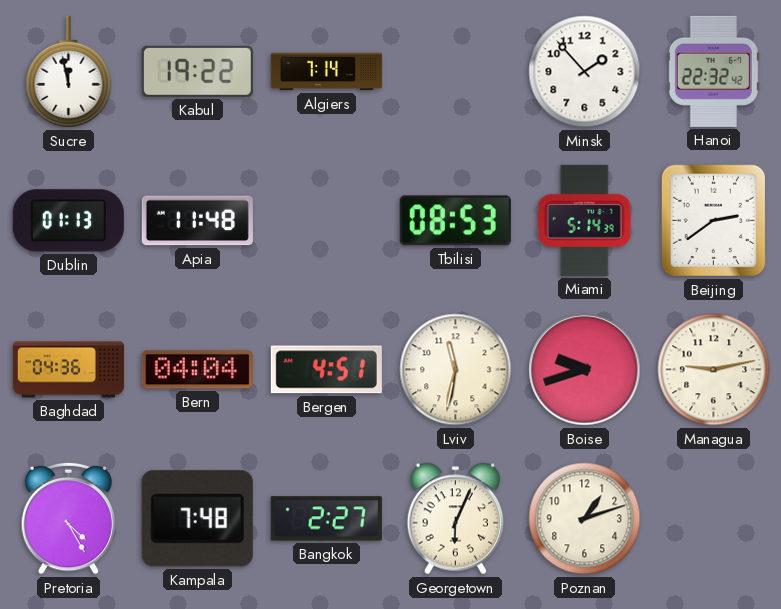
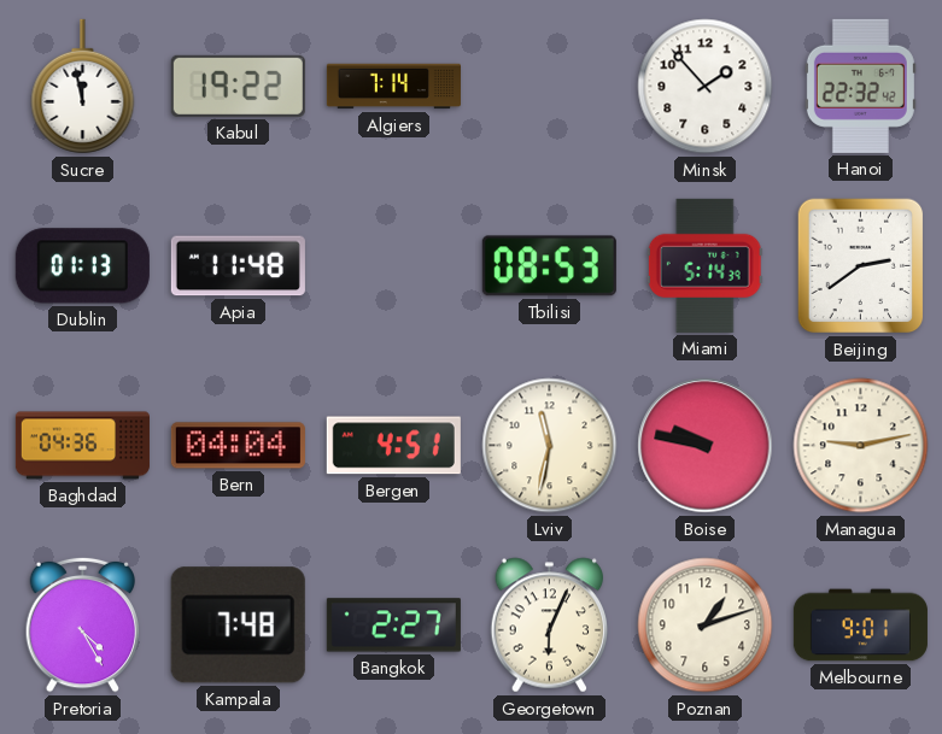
Boise: 9:42 -> 9:47
Melbourne: none -> 9:01
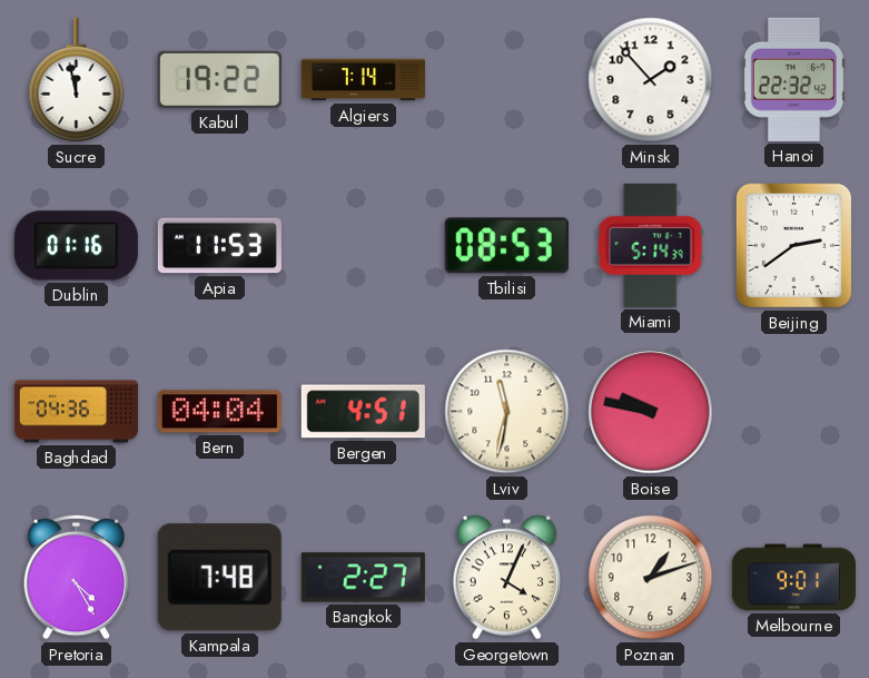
Dublin: 01:13 -> 01:16
Apia: 11:48 -> 11:53
Managua: 9:13 -> none
Georgetown: 6:04 -> 4:04
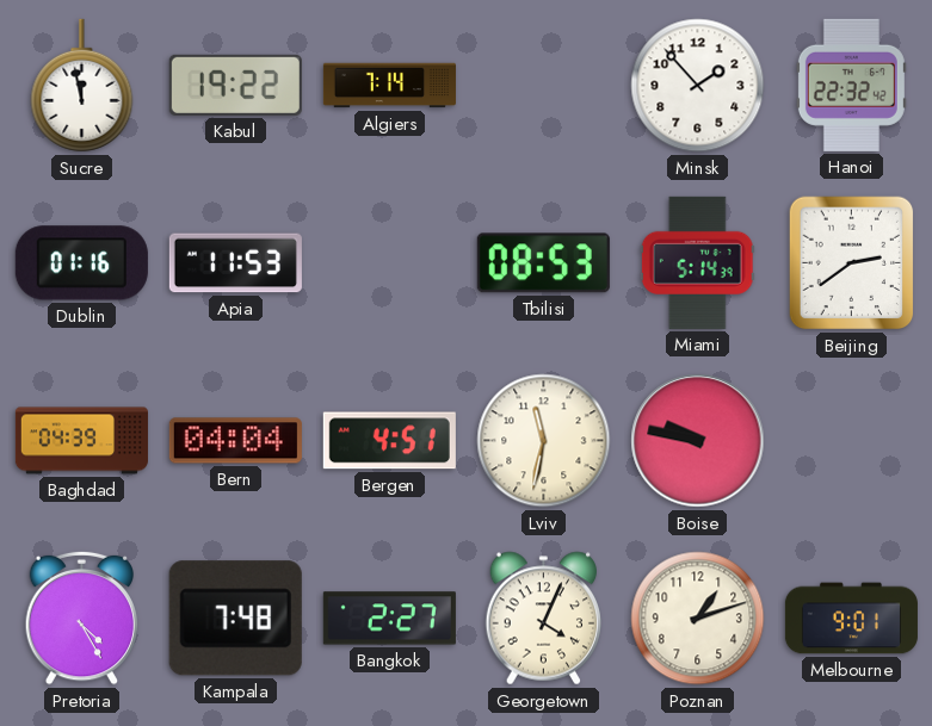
Baghdad: 04:36 -> 04:39
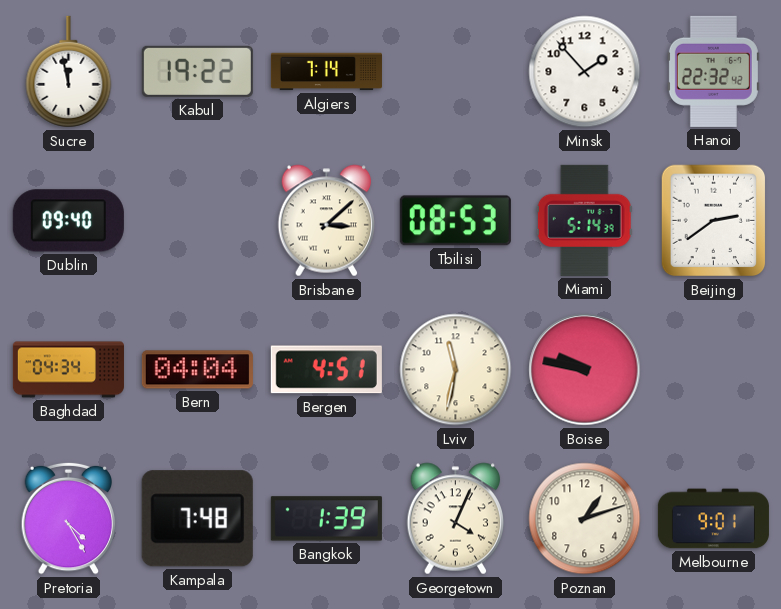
Dublin: 01:16 -> 09:40
Apia: 11:53 -> none
Brisbane: none -> 3:08
Baghdad: 04:39 -> 04:34
Bangkok: 2:27 -> 1:39
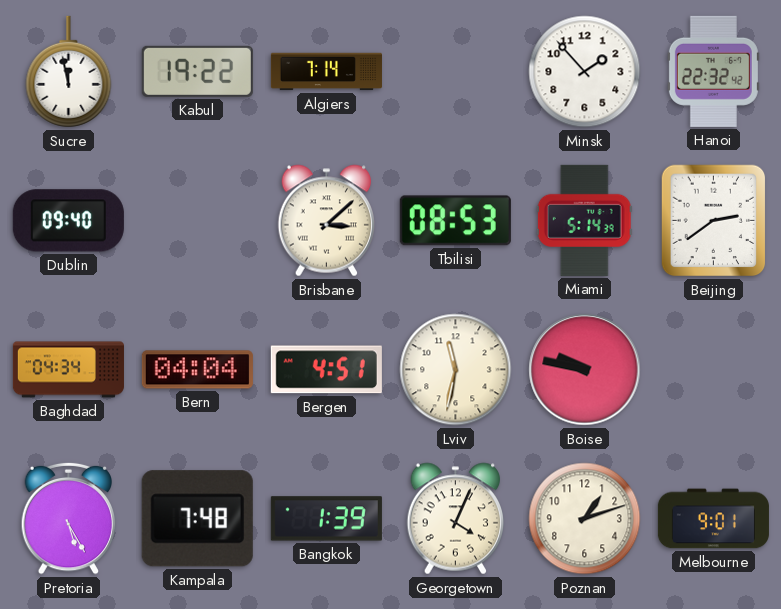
Pretoria: 4:25 -> 5:25
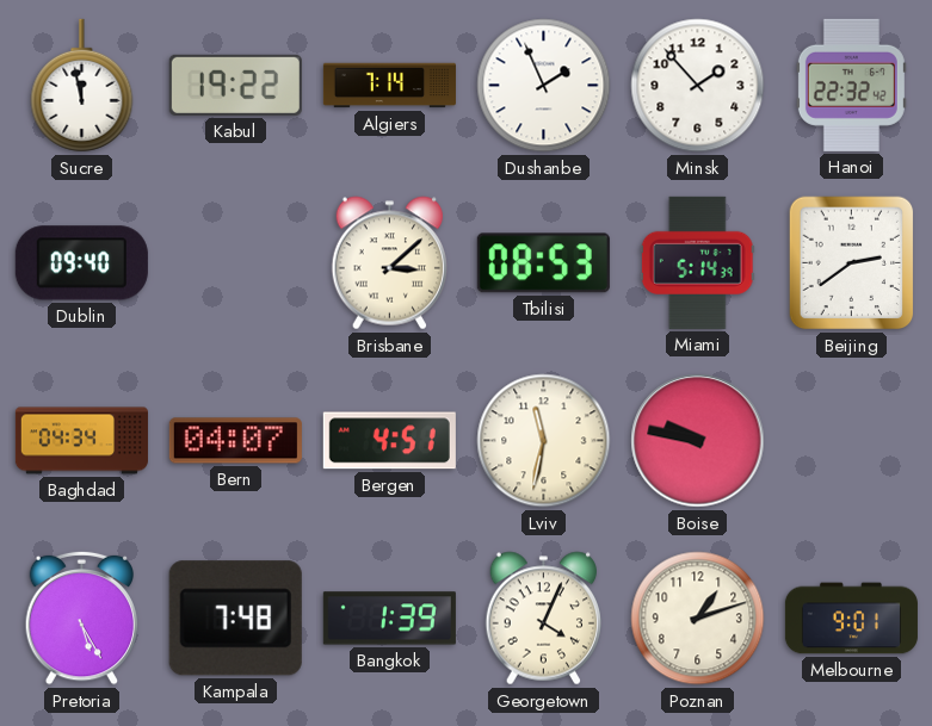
Dushanbe: none -> 1:56
Bern: 04:04 -> 04:07
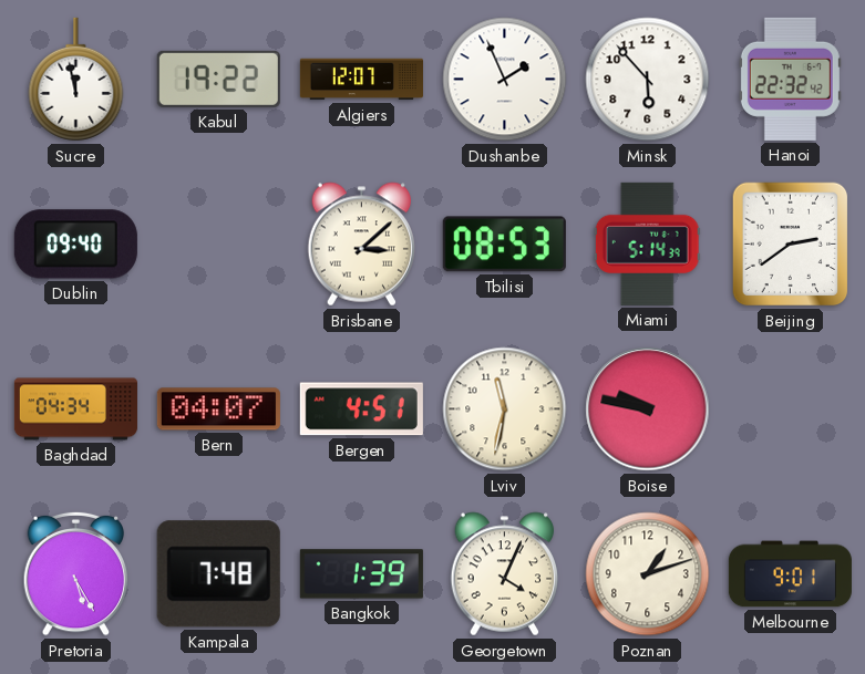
Algiers: 7:14 -> 12:07
Minsk: 1:53 -> 5:53
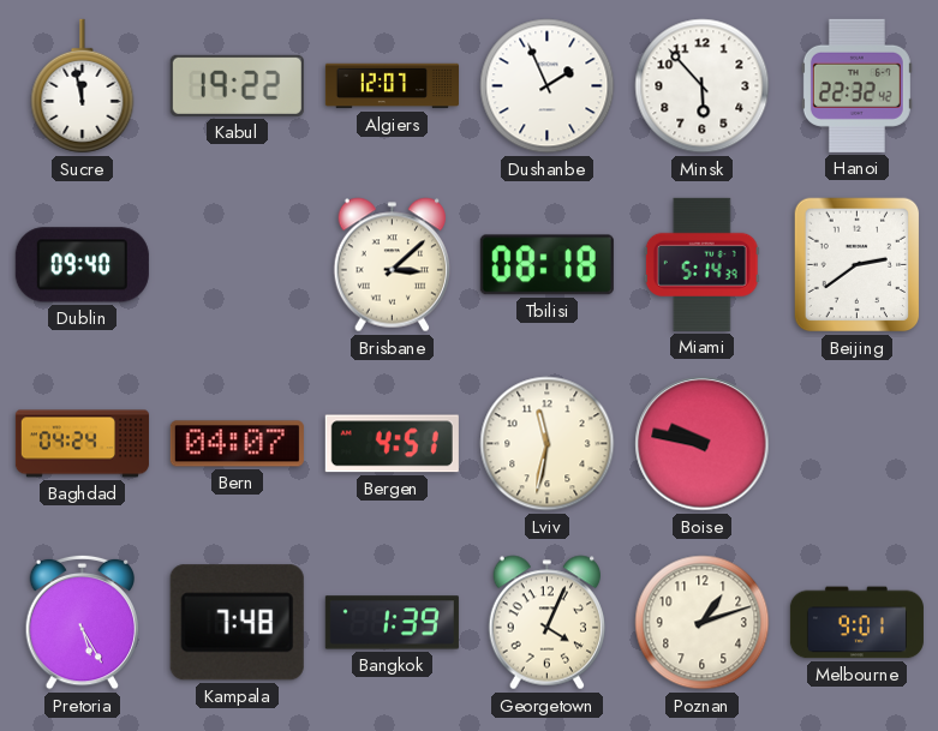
Tbilisi: 08:53 -> 08:18
Baghdad: 04:34 -> 04:24
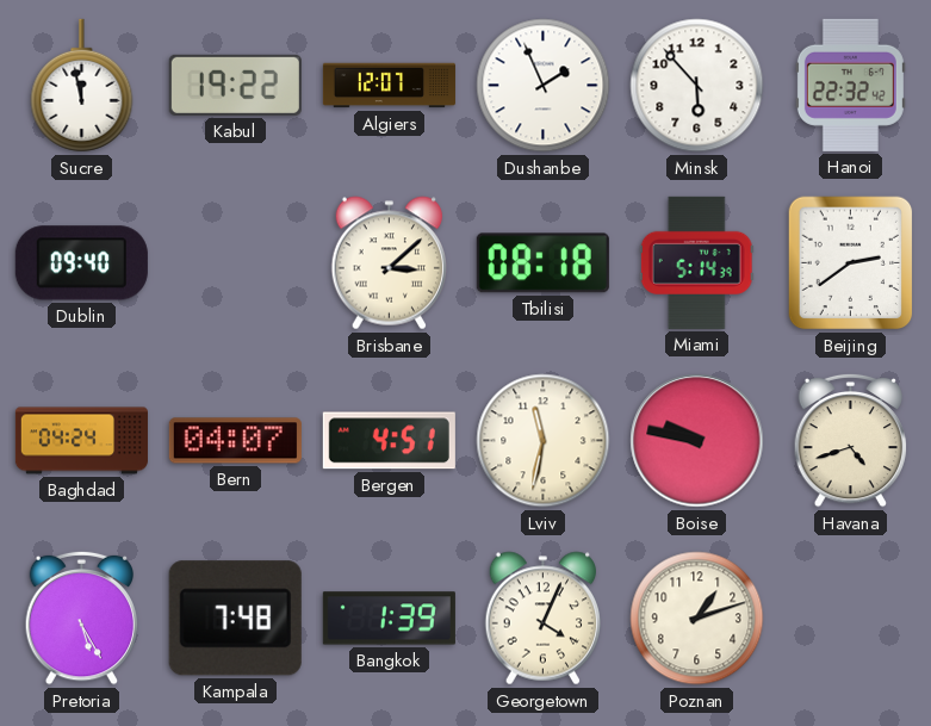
Havana: none -> 4:42
Melbourne: 9:01 -> none
